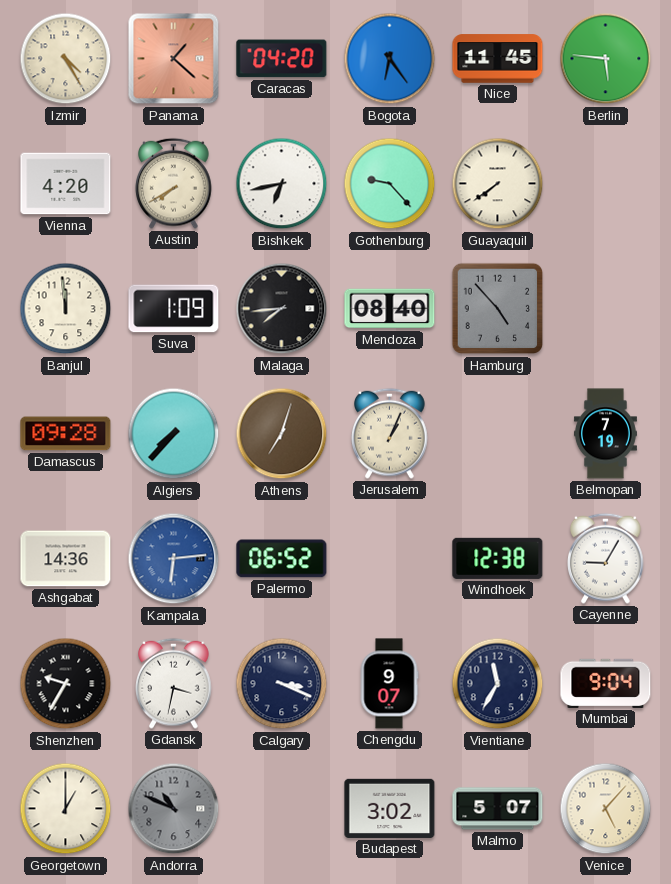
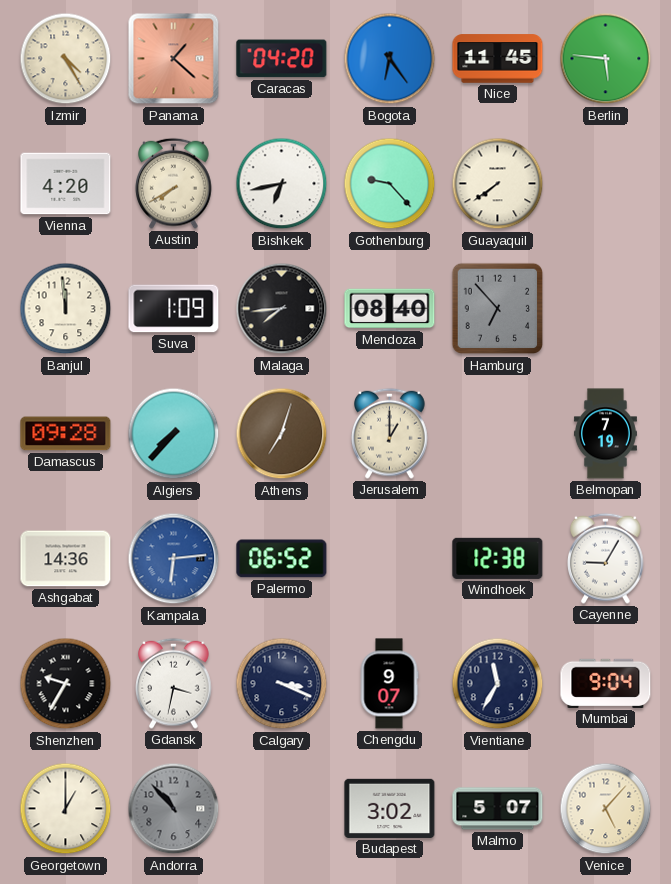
Hamburg: 4:53 -> 6:53
Jerusalem: 1:04 -> 1:00
Andorra: 10:49 -> 10:53
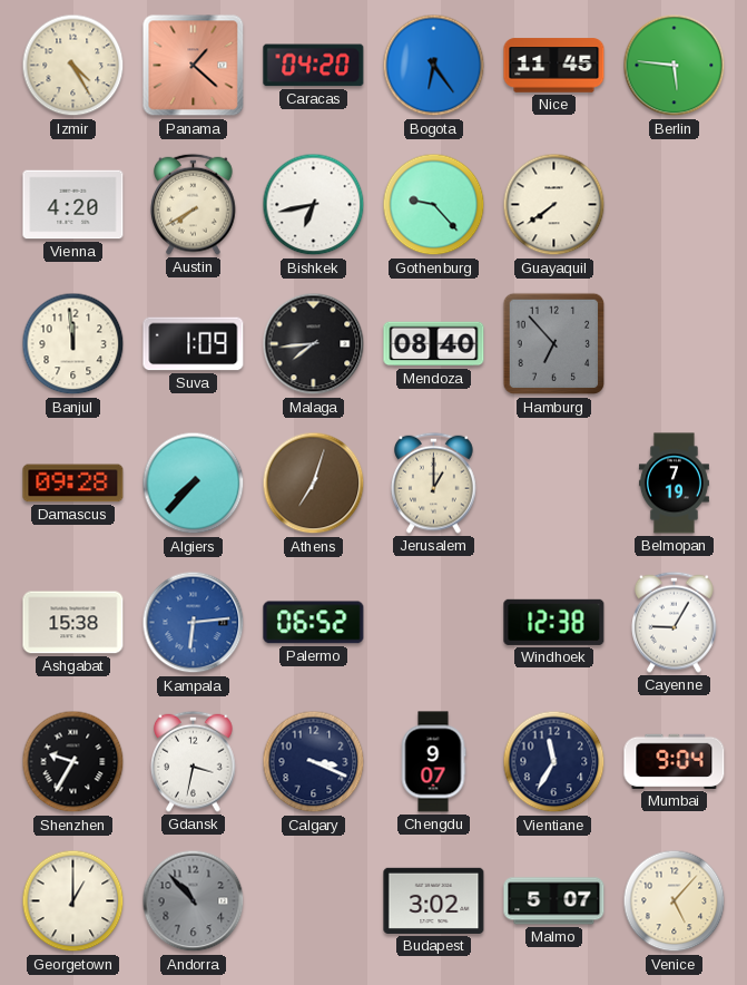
Ashgabat: 14:36 -> 15:38
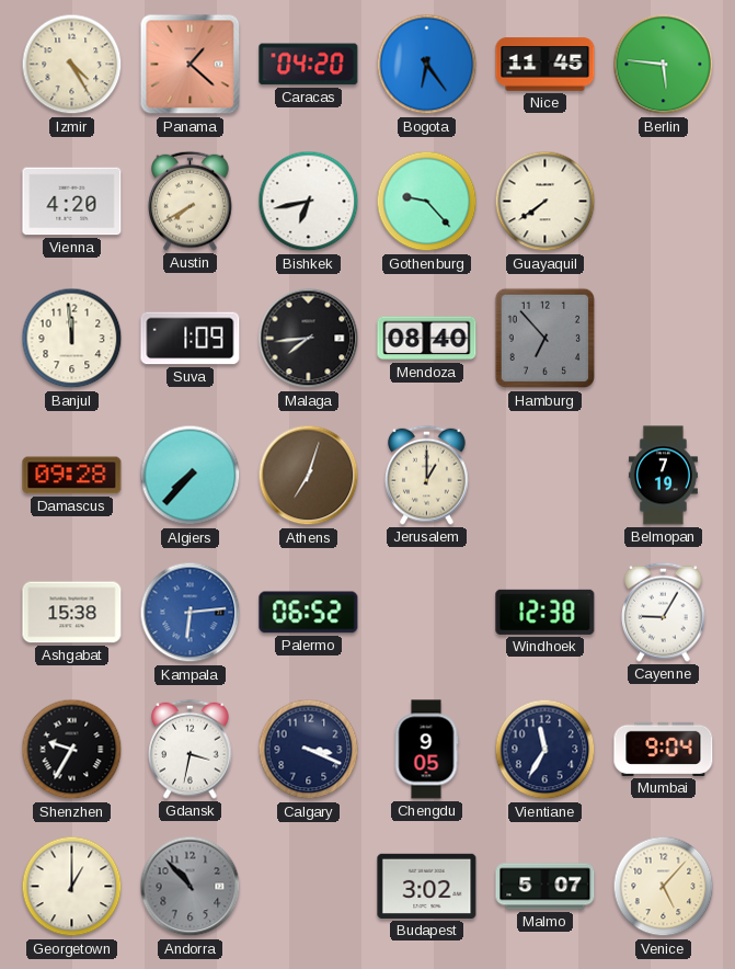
Chengdu: 9:07 -> 9:05
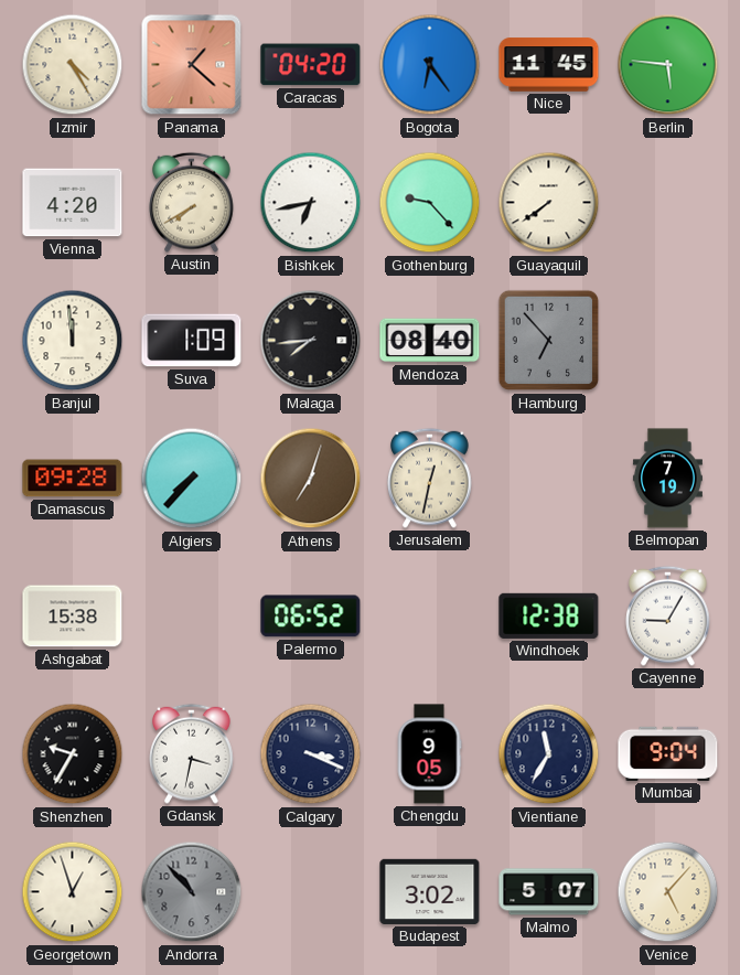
Jerusalem: 1:00 -> 12:32
Kampala: 6:14 -> none
Georgetown: 1:00 -> 12:57
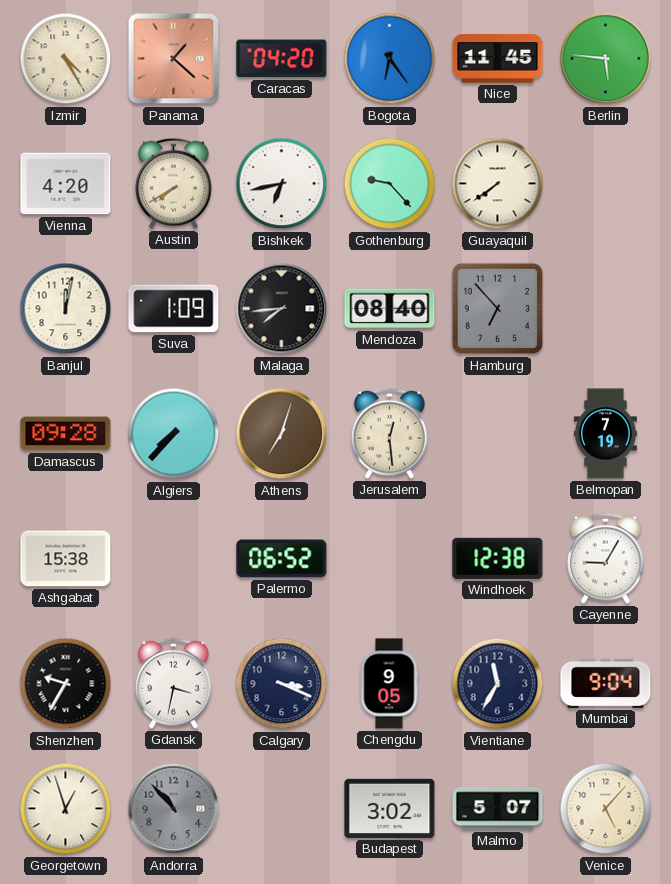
Banjul: 11:59 -> 12:02
Jerusalem: 12:32 -> 12:29
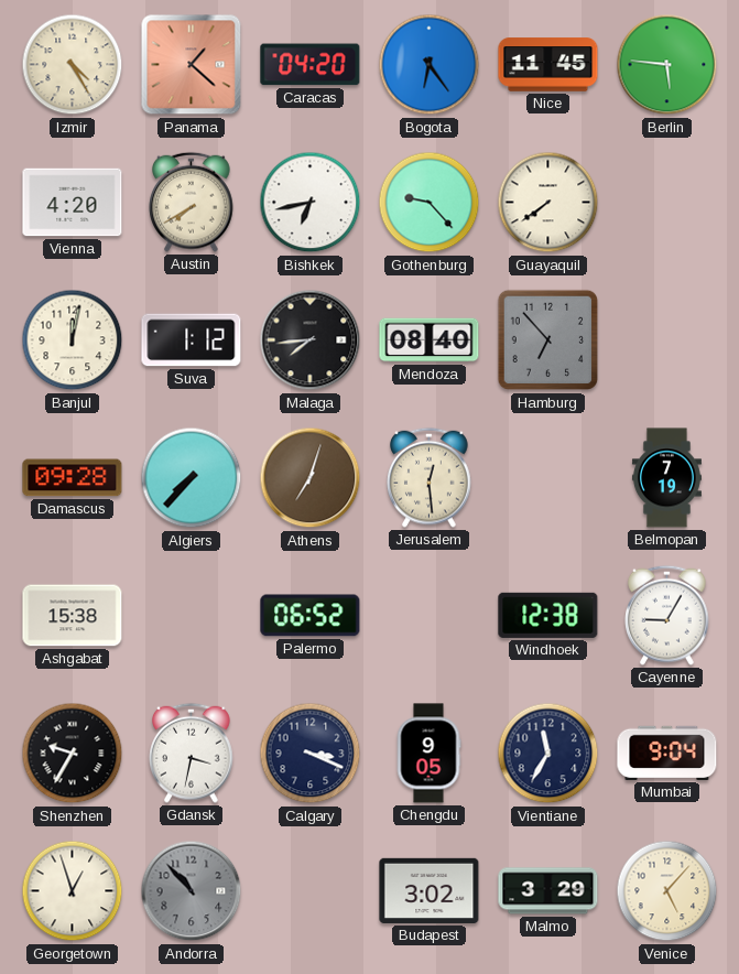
Suva: 1:09 -> 1:12
Malmo: 5:07 -> 3:29
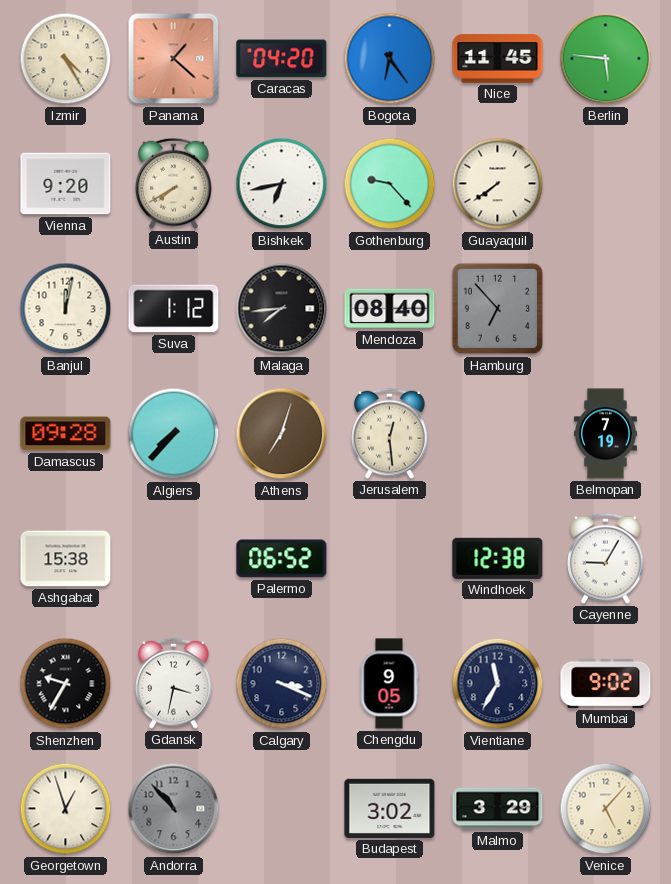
Vienna: 4:20 -> 9:20
Mumbai: 9:04 -> 9:02
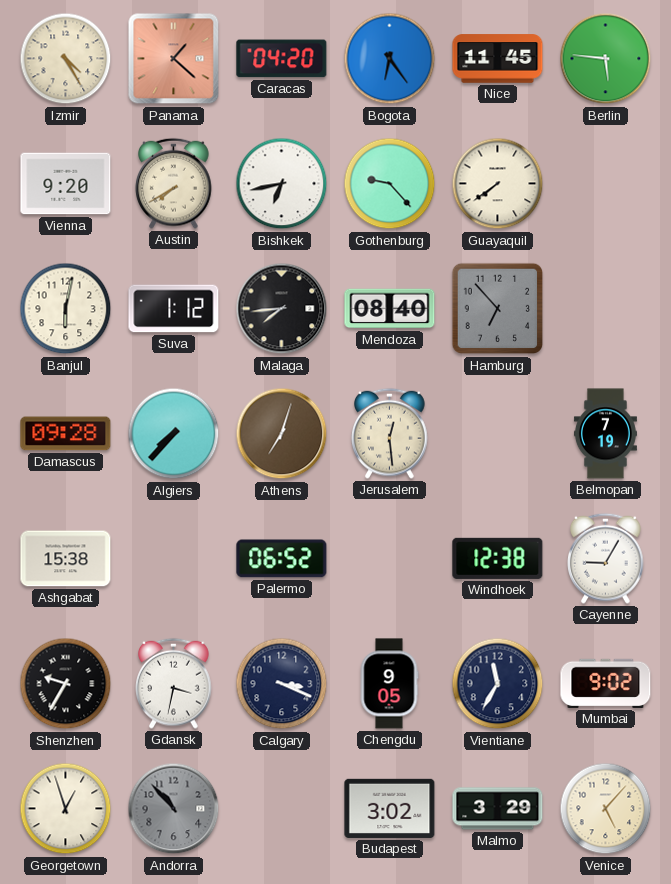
Banjul: 12:02 -> 6:02
